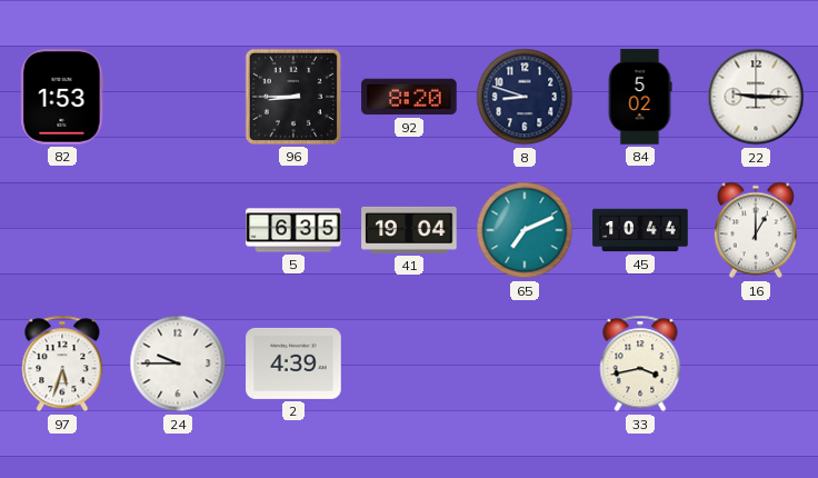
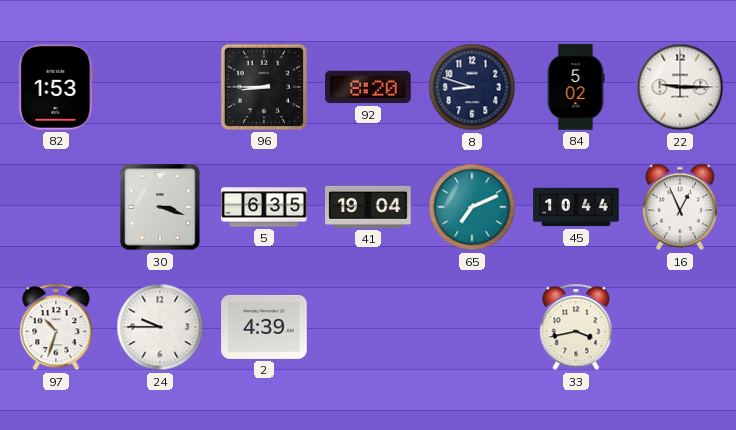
30: none -> 3:18
16: 1:00 -> 12:56
97: 5:33 -> 10:33
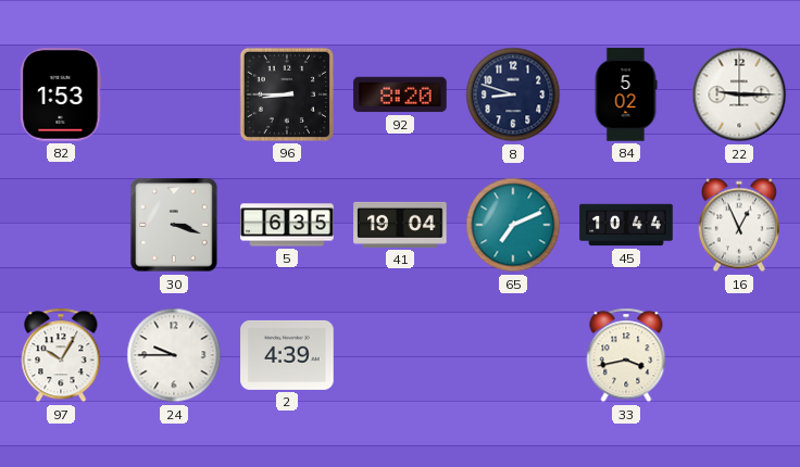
97: 10:33 -> 10:05
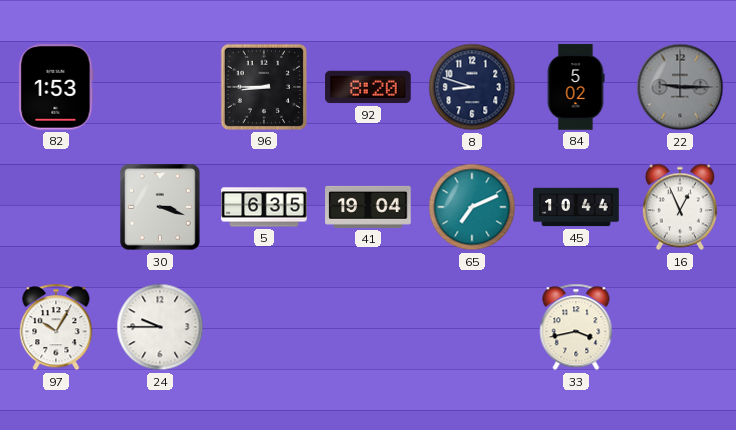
22 dial: white -> grey
2: 4:39 -> none
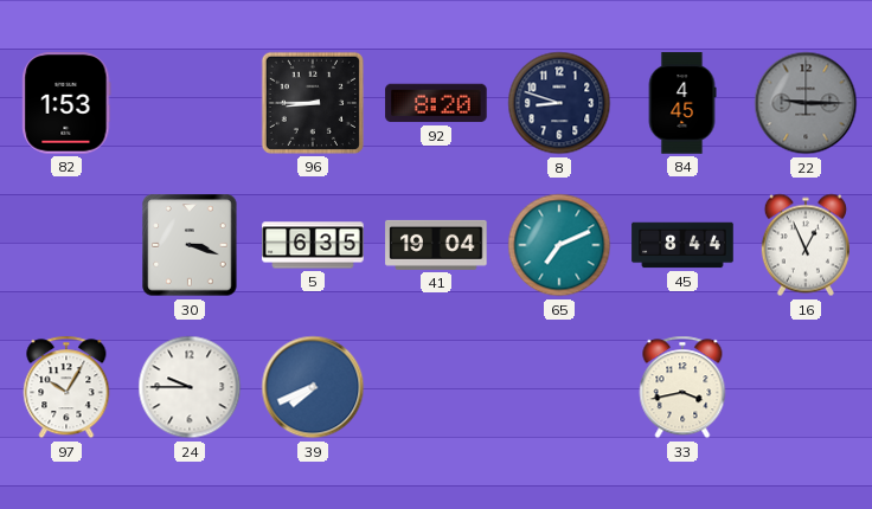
84: 5:02 -> 4:45
45: 10:44 -> 8:44
39: none -> 7:41
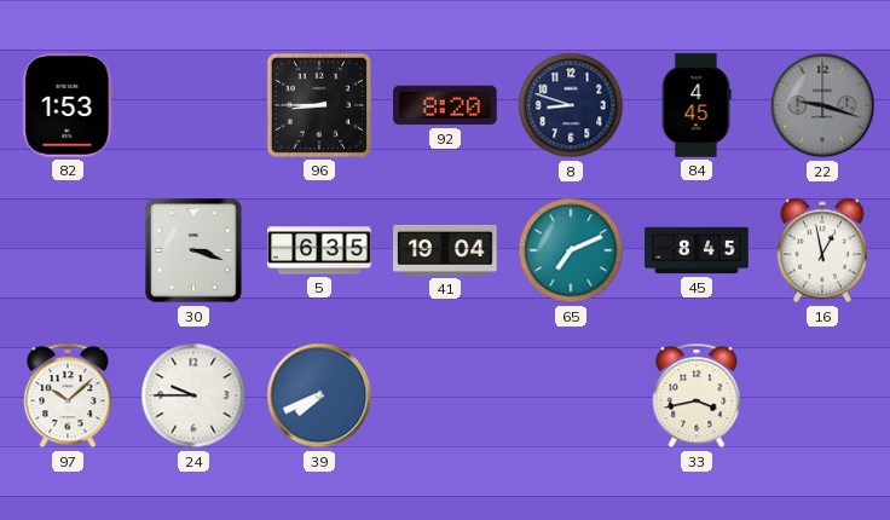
22: 9:15 -> 9:18
45: 8:44 -> 8:45
16: 12:56 -> 12:58
97: 10:05 -> 10:08
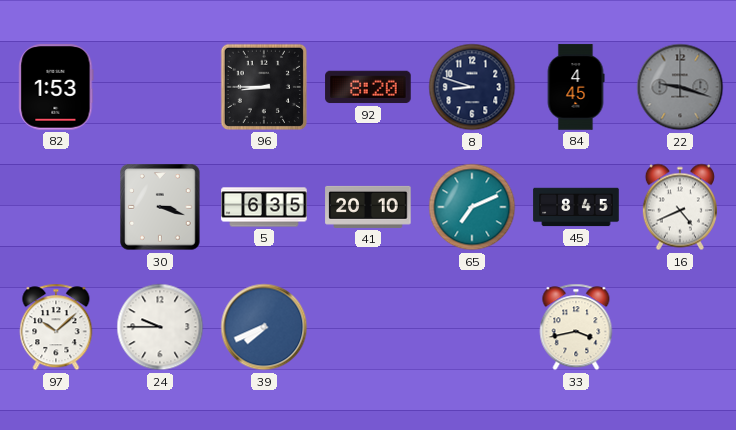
41: 19:04 -> 20:10
16: 12:58 -> 4:41
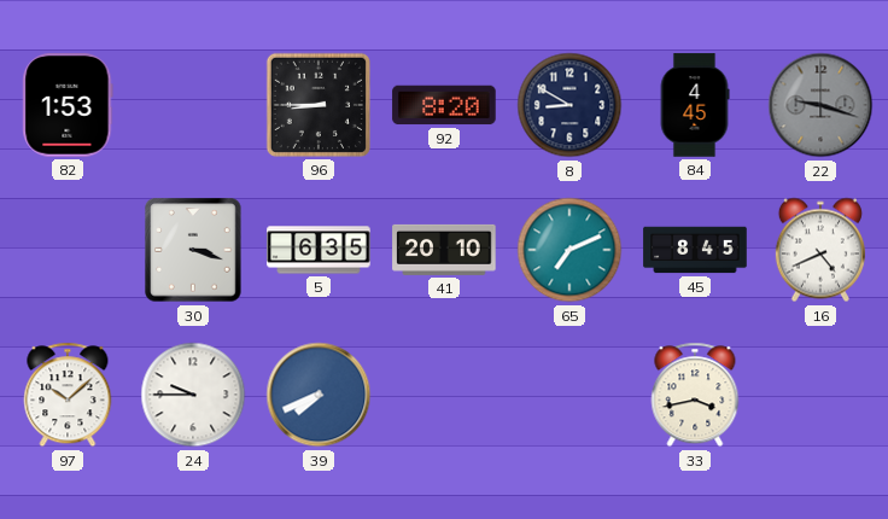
8: 8:48 -> 8:50
